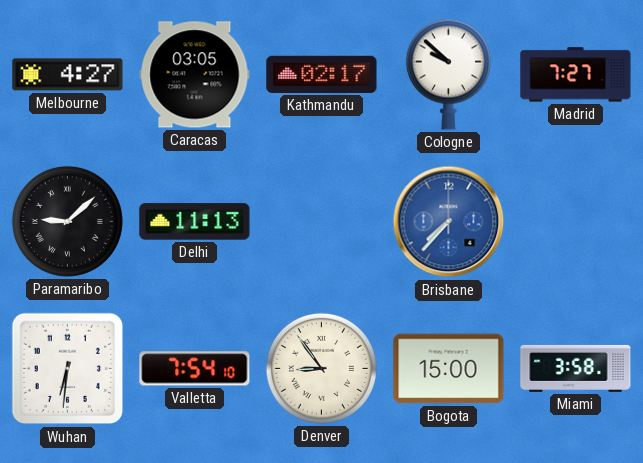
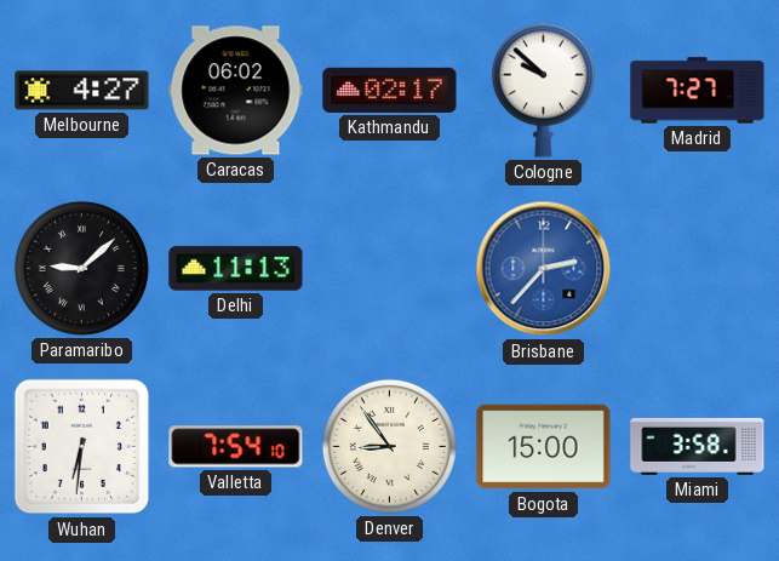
Caracas: 03:05 -> 06:02
Brisbane: 7:37 -> 2:37
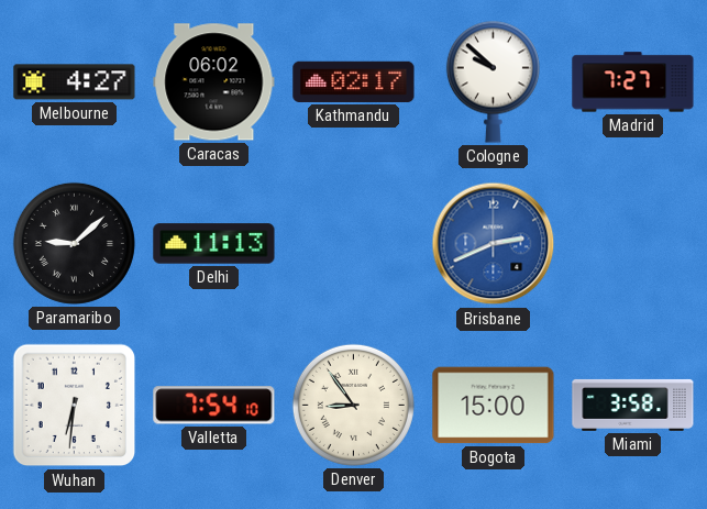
Brisbane: 2:37 -> 2:41
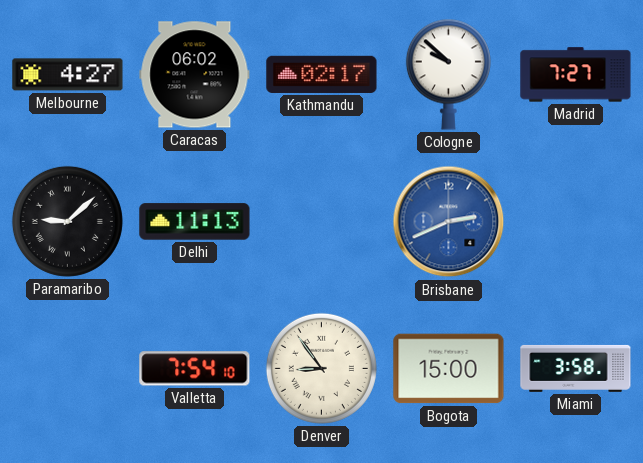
Wuhan: 6:31 -> none
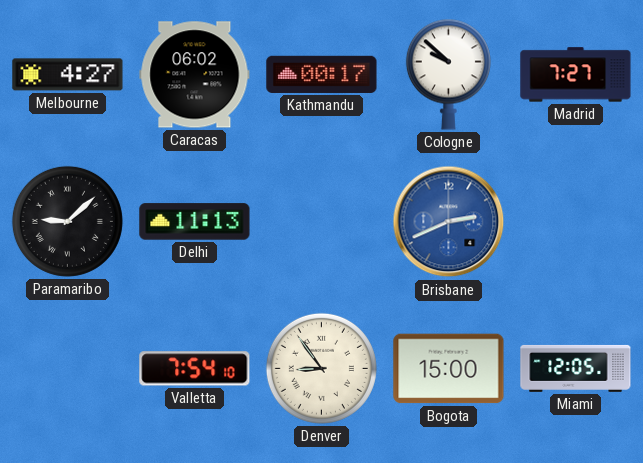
Kathmandu: 02:17 -> 00:17
Miami: 3:58 -> 12:05
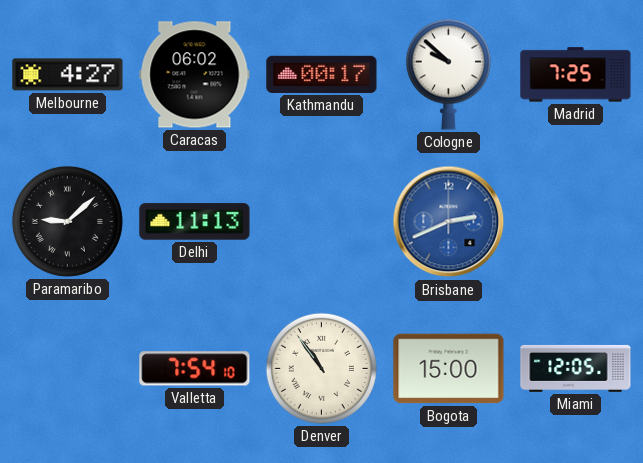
Madrid: 7:27 -> 7:25
Denver: 8:54 -> 10:54
